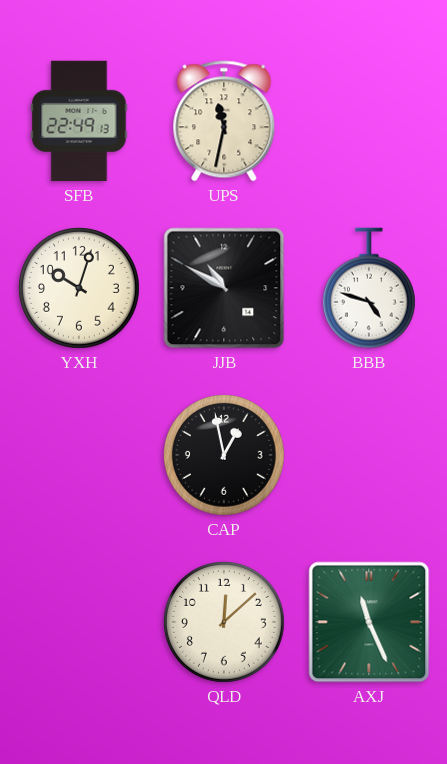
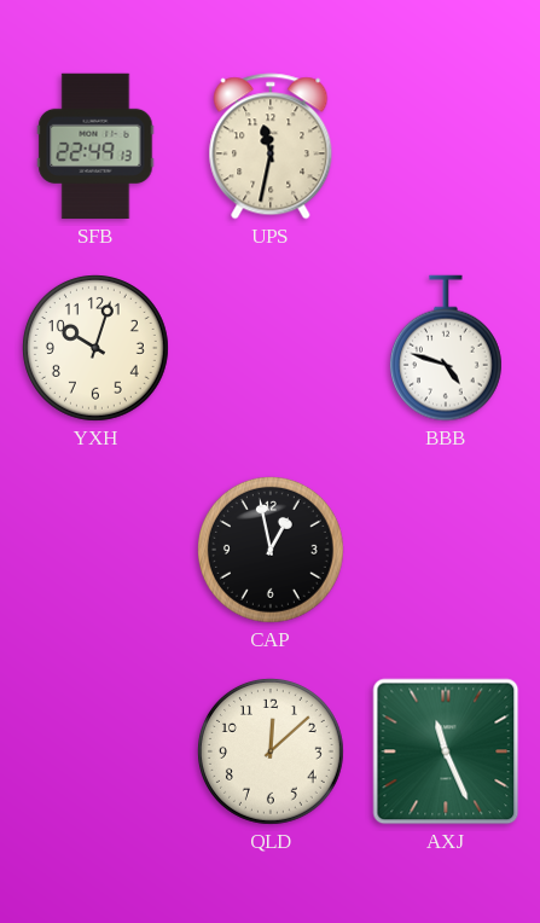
JJB: 10:50 -> none
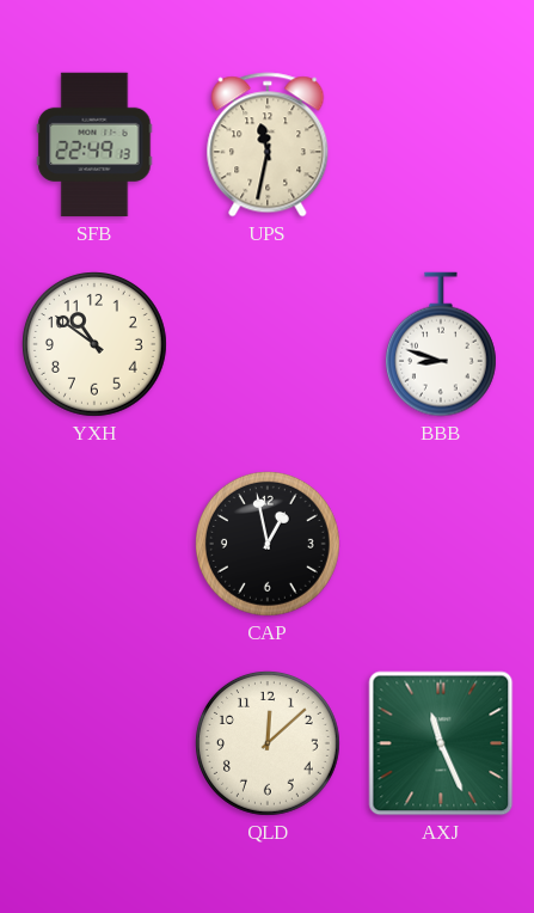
YXH: 10:03 -> 10:51
BBB: 4:48 -> 8:48
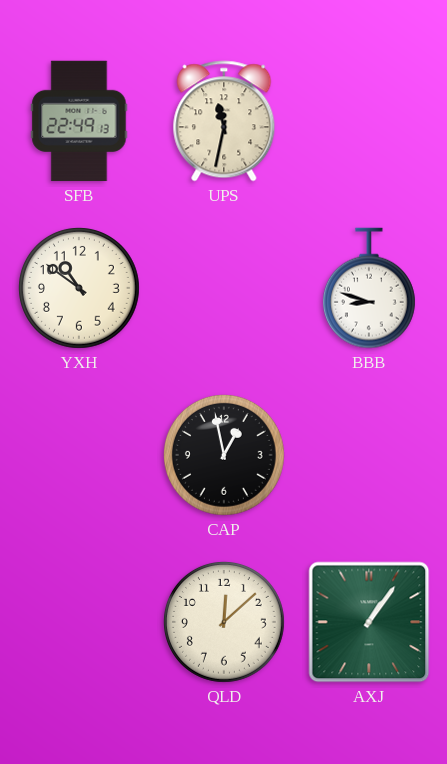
AXJ: 11:26 -> 1:06
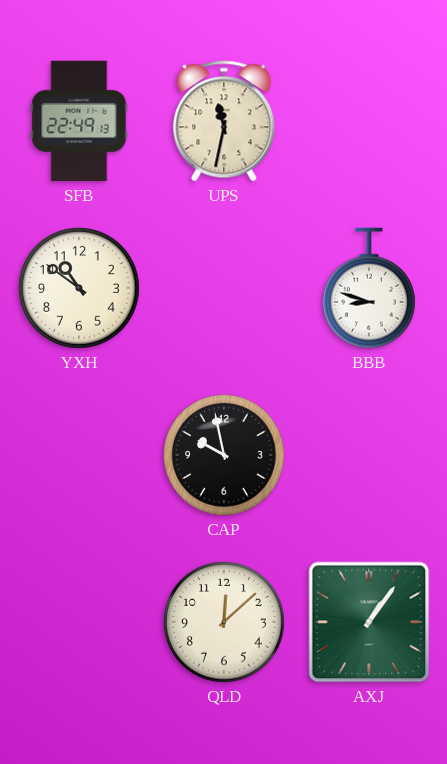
CAP: 12:58 -> 9:58
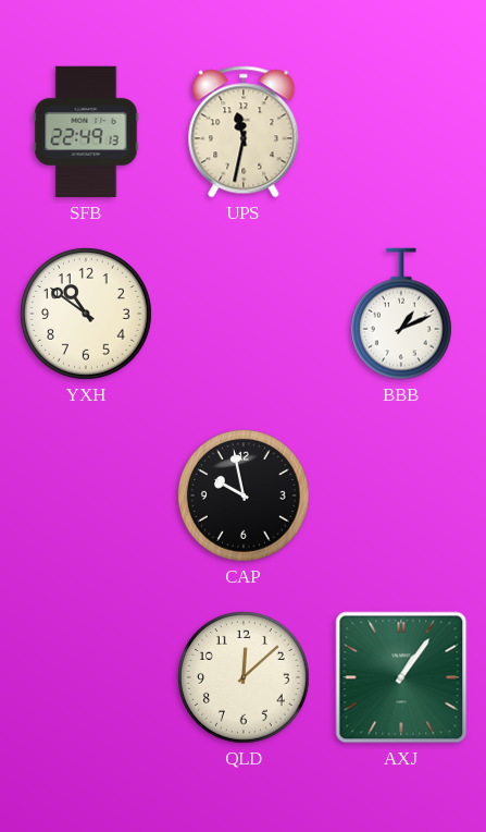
BBB: 8:48 -> 1:11
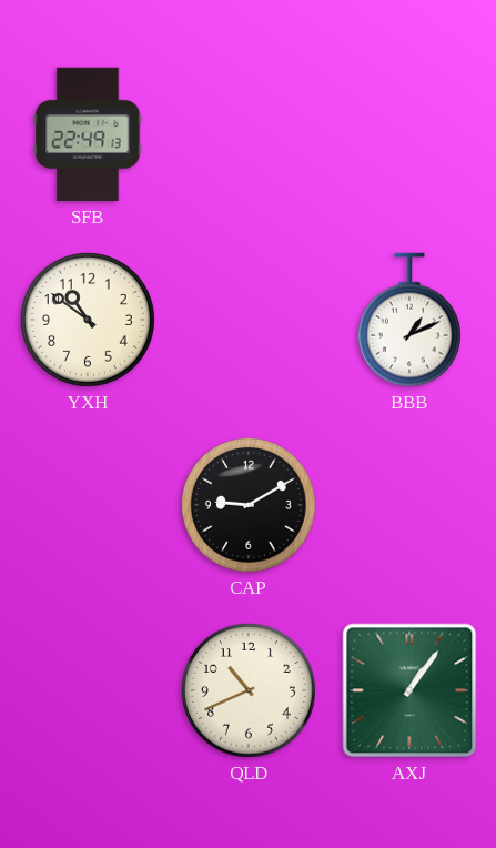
UPS: 11:32 -> none
CAP: 9:58 -> 9:10
QLD: 12:08 -> 10:41
